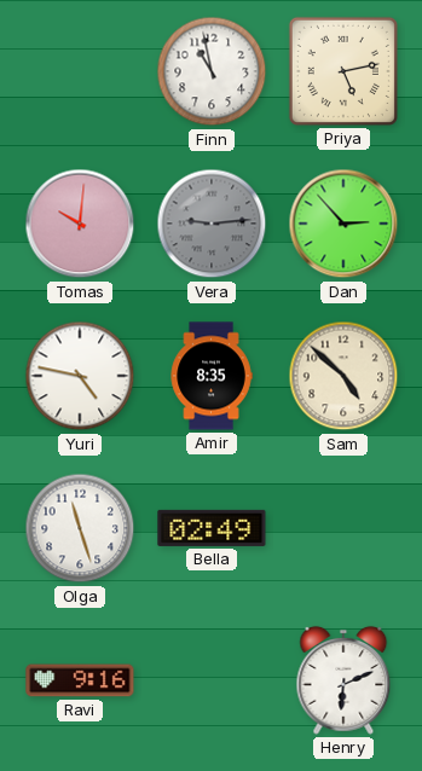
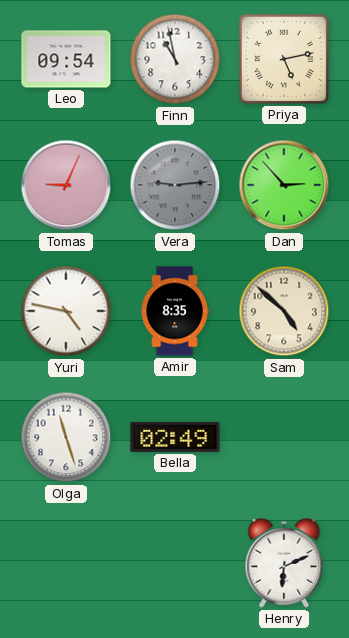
Leo: none -> 09:54
Tomas: 10:01 -> 9:04
Ravi: 9:16 -> none
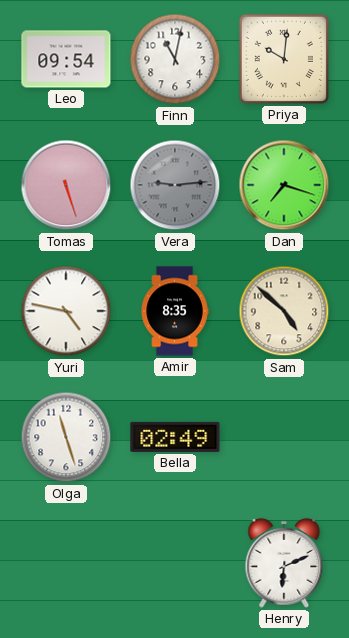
Finn: 10:58 -> 11:02
Priya: 5:13 -> 10:01
Tomas: 9:04 -> 5:27
Dan: 2:53 -> 7:18
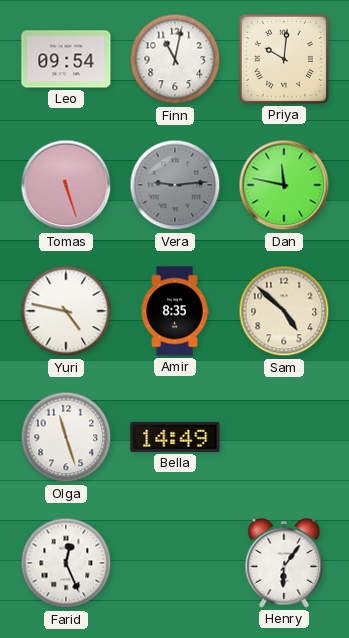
Dan: 7:18 -> 11:47
Bella: 02:49 -> 14:49
Farid: none -> 12:26
Henry: 6:11 -> 6:06
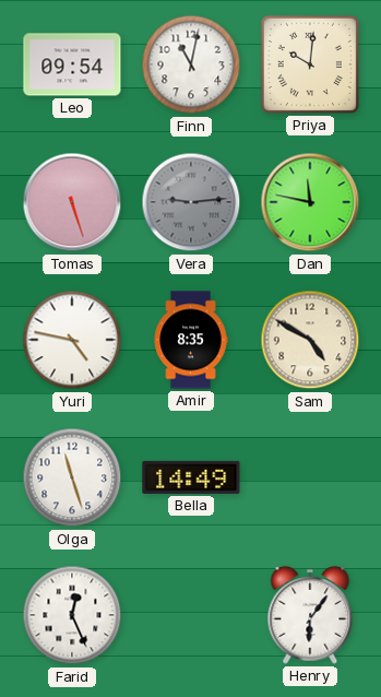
Sam: 4:52 -> 4:50
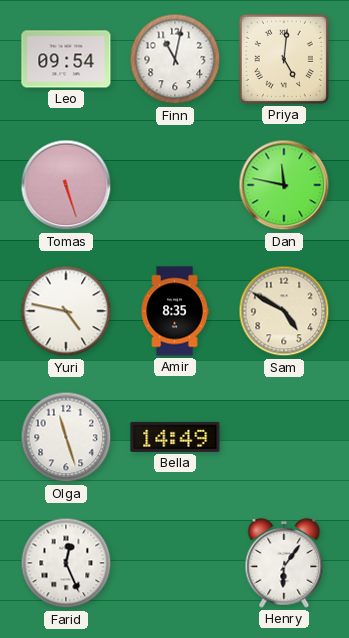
Priya: 10:01 -> 5:01
Vera: 9:14 -> none
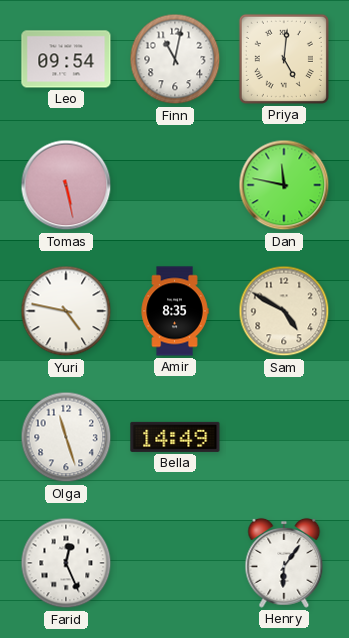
Tomas: 5:27 -> 5:28
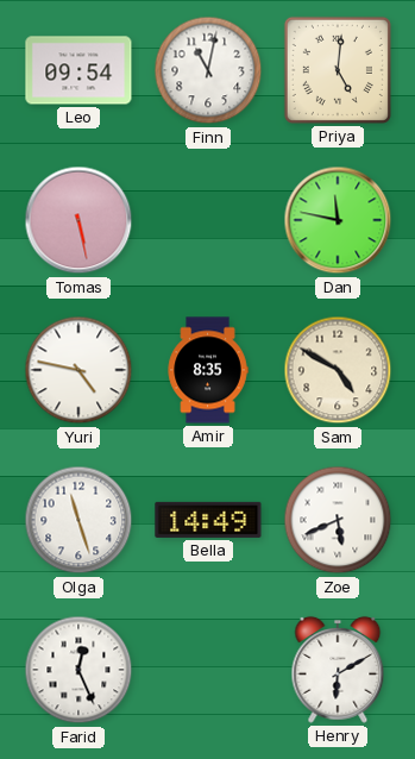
Zoe: none -> 5:41
Henry: 6:06 -> 6:10
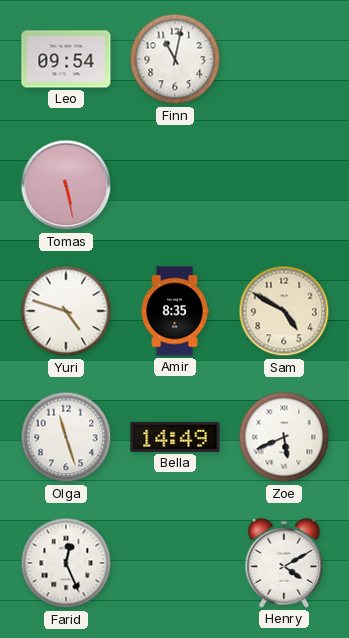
Priya: 5:01 -> none
Dan: 11:47 -> none
Yuri: 4:47 -> 4:48
Henry: 6:10 -> 4:10
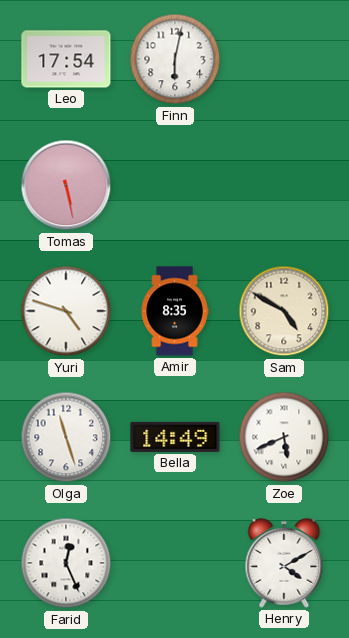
Leo: 09:54 -> 17:54
Finn: 11:02 -> 6:02
